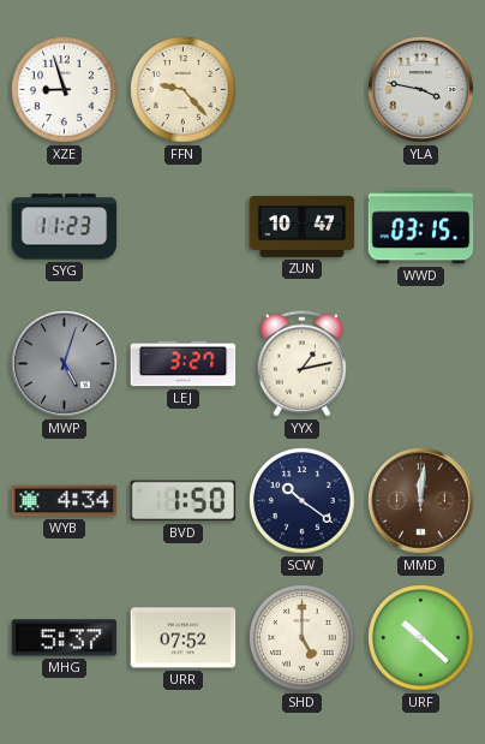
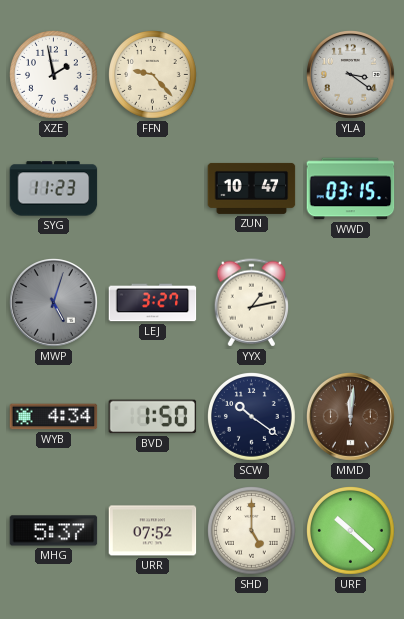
XZE: 8:57 -> 1:58
YLA: 3:47 -> 3:21
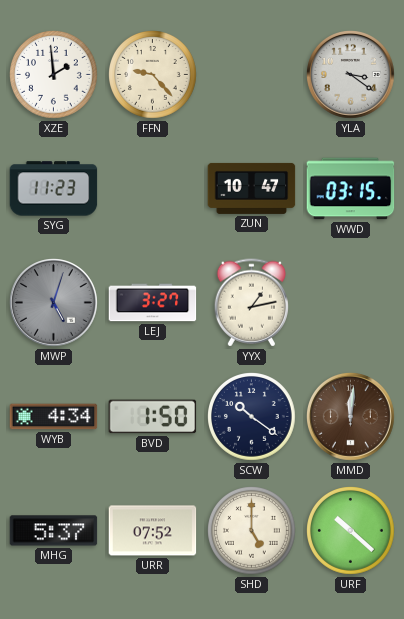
XZE: 1:58 -> 1:59
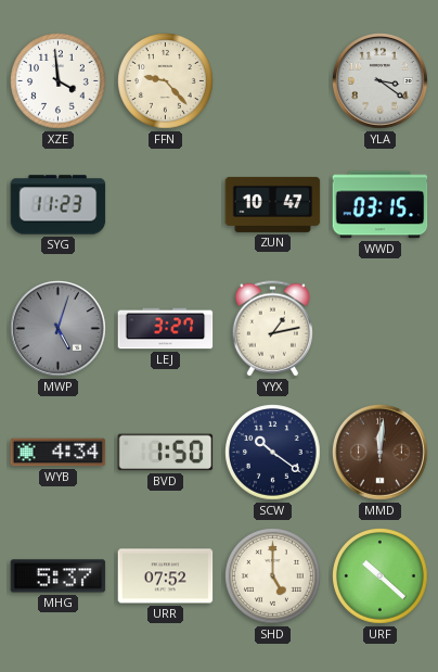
XZE: 1:59 -> 3:59
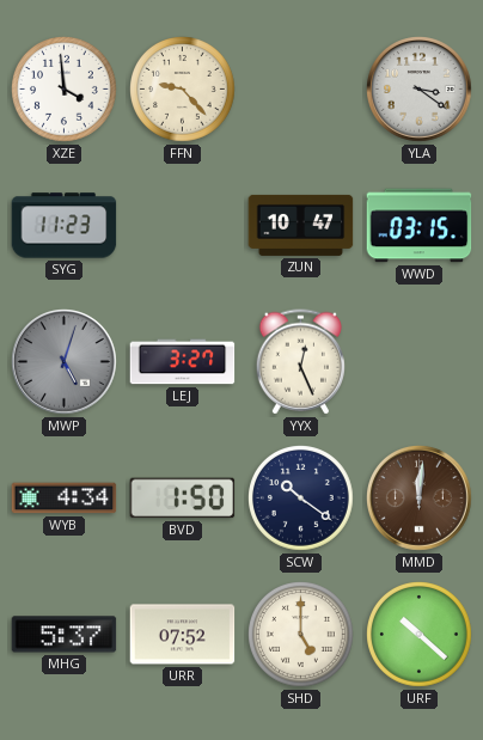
YYX: 1:13 -> 12:26
